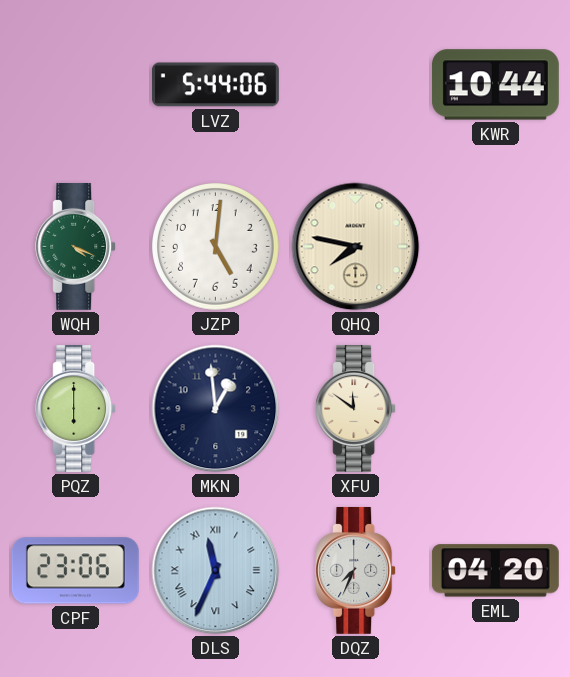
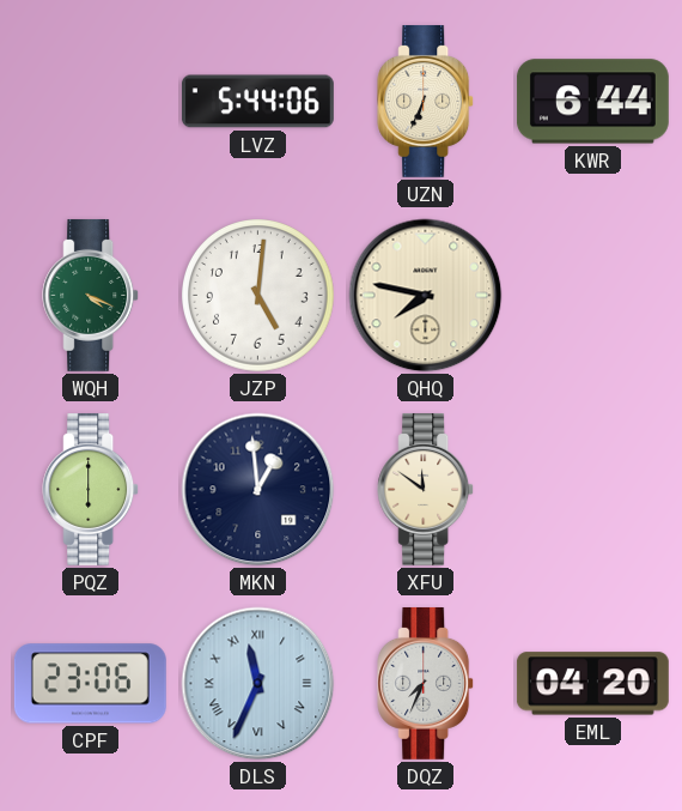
UZN: none -> 6:34
KWR: 10:44 -> 6:44
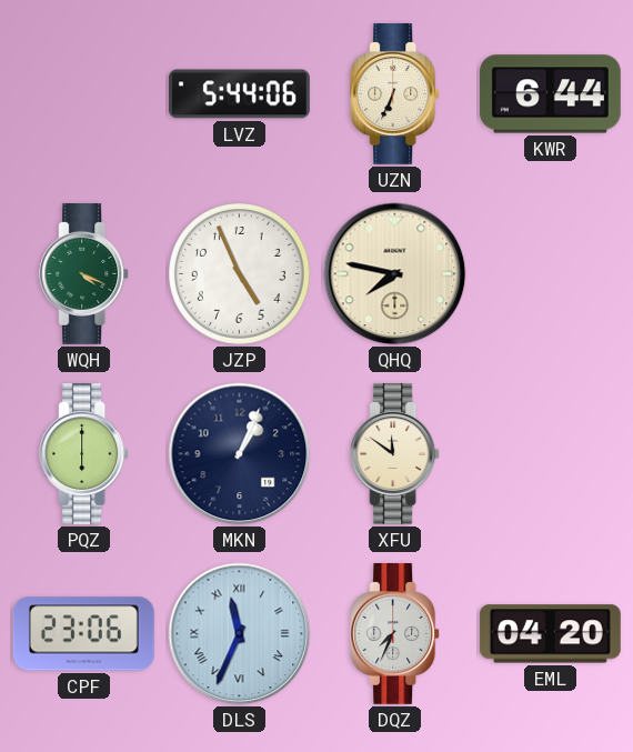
JZP: 5:01 -> 4:56
MKN: 12:59 -> 1:04
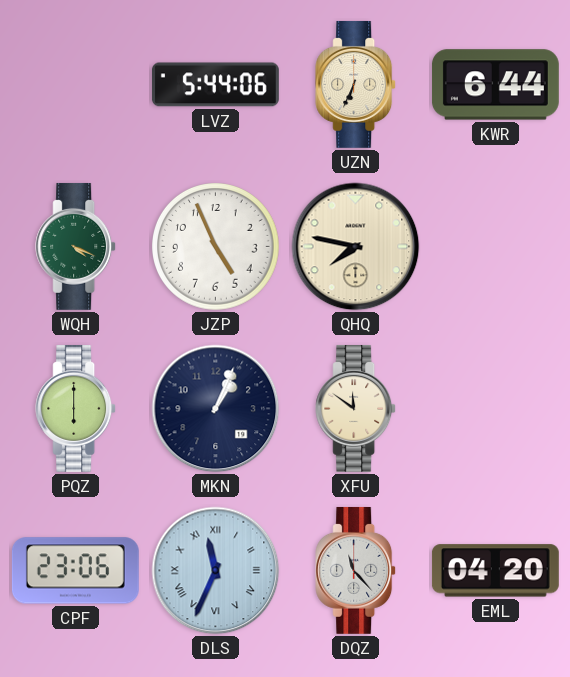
DQZ: 7:34 -> 11:23
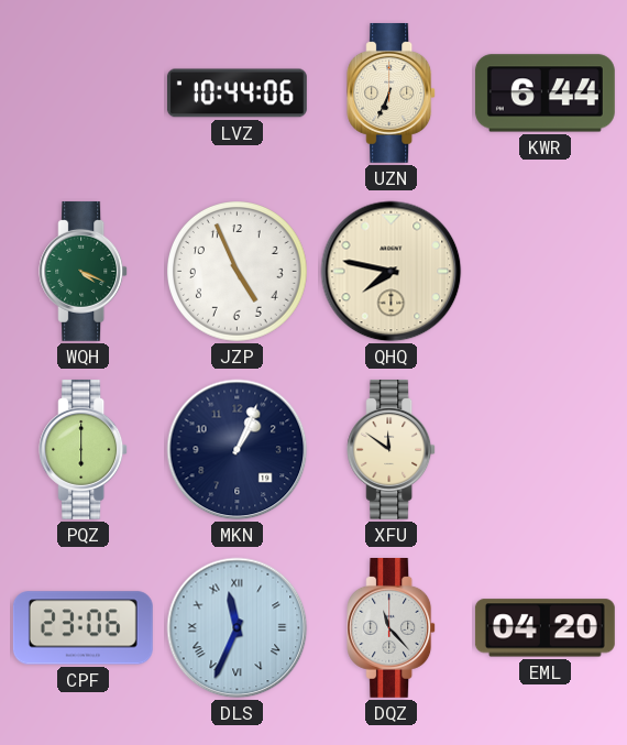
LVZ: 5:44 -> 10:44
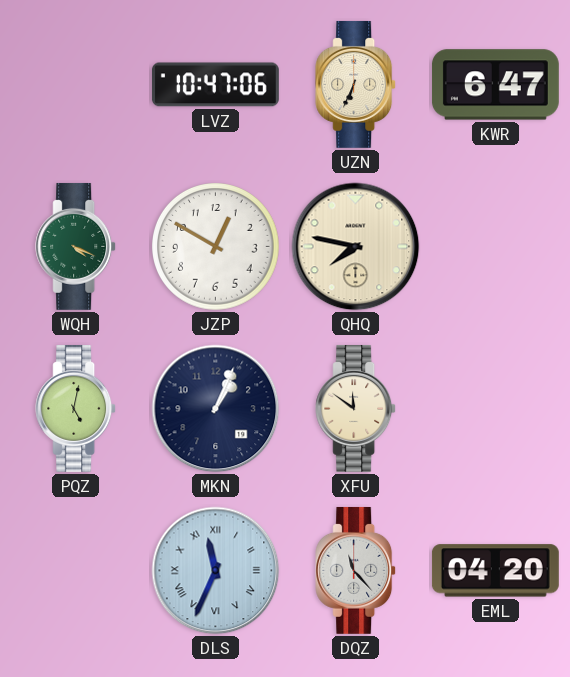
LVZ: 10:44 -> 10:47
KWR: 6:44 -> 6:47
JZP: 4:56 -> 12:50
PQZ: 6:00 -> 5:02
CPF: 23:06 -> none
